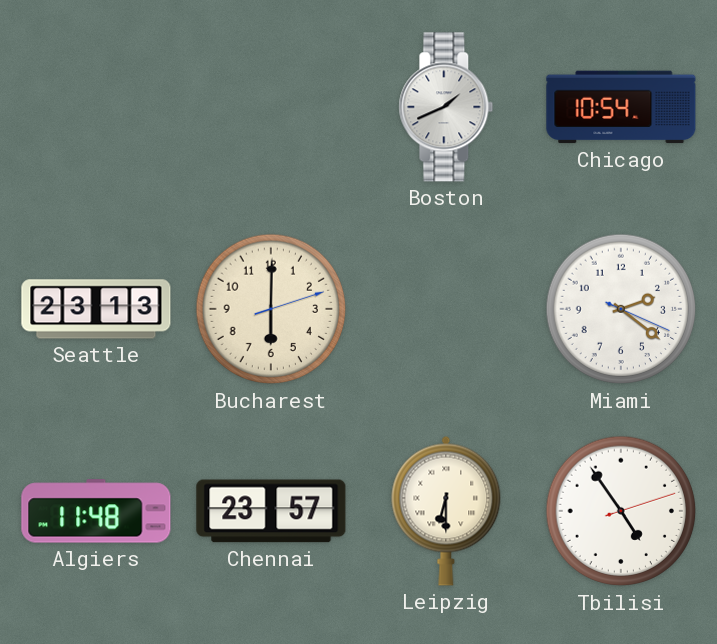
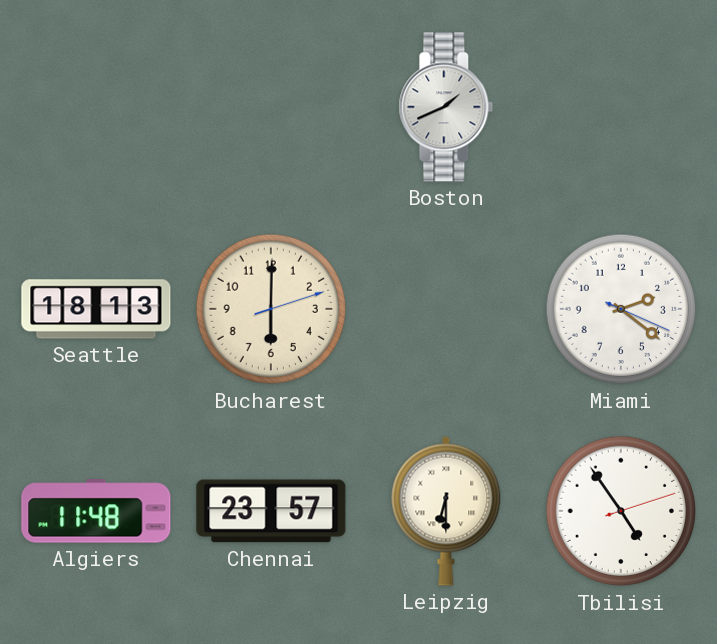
Chicago: 10:54 -> none
Seattle: 23:13 -> 18:13
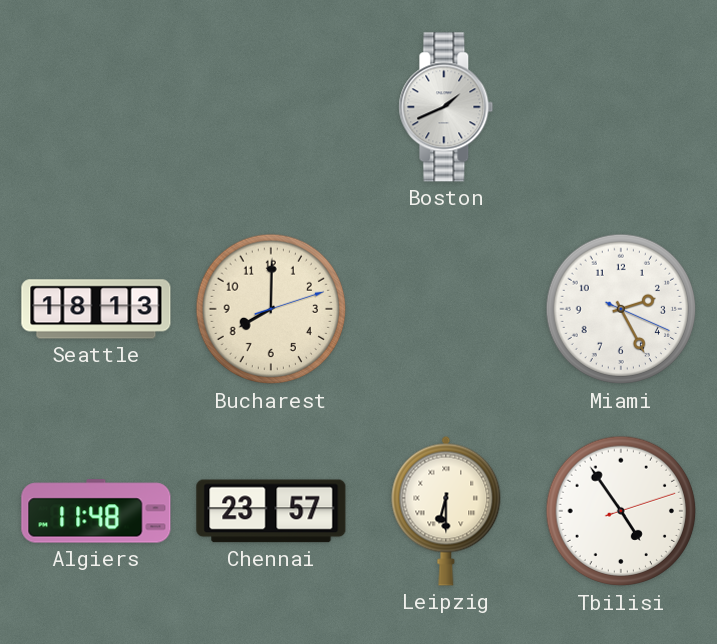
Bucharest: 6:00 -> 8:00
Miami: 2:21 -> 2:25
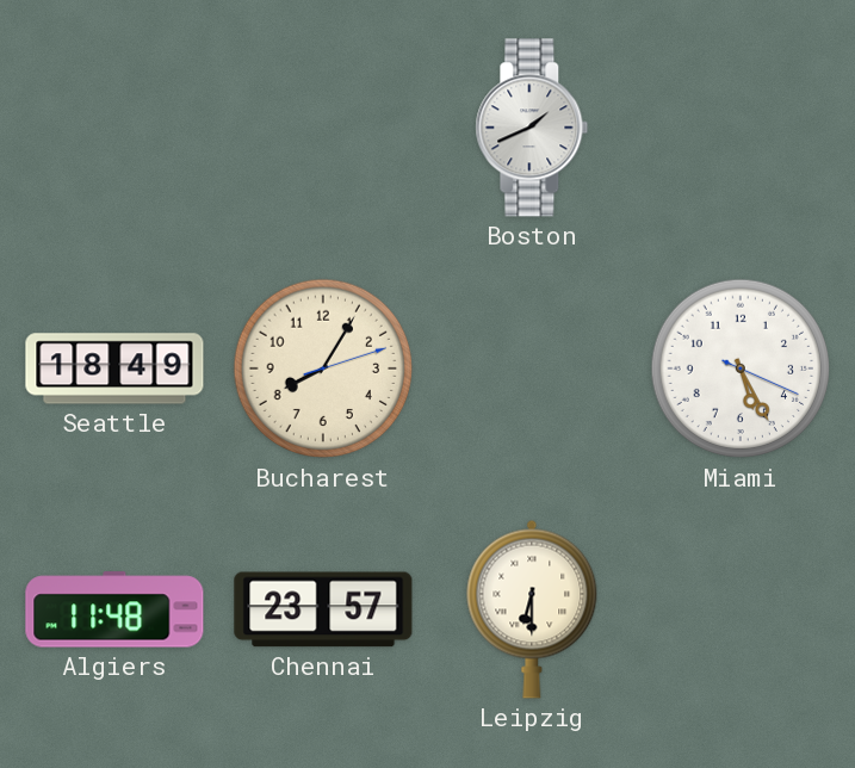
Seattle: 18:13 -> 18:49
Bucharest: 8:00 -> 8:05
Miami: 2:25 -> 5:25
Tbilisi: 4:54 -> none
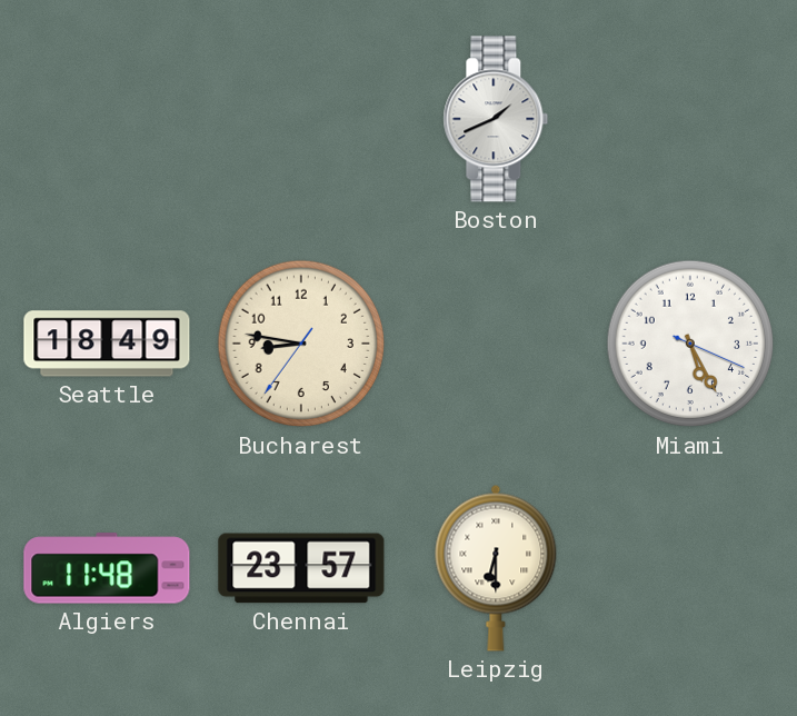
Bucharest: 8:05 -> 8:46
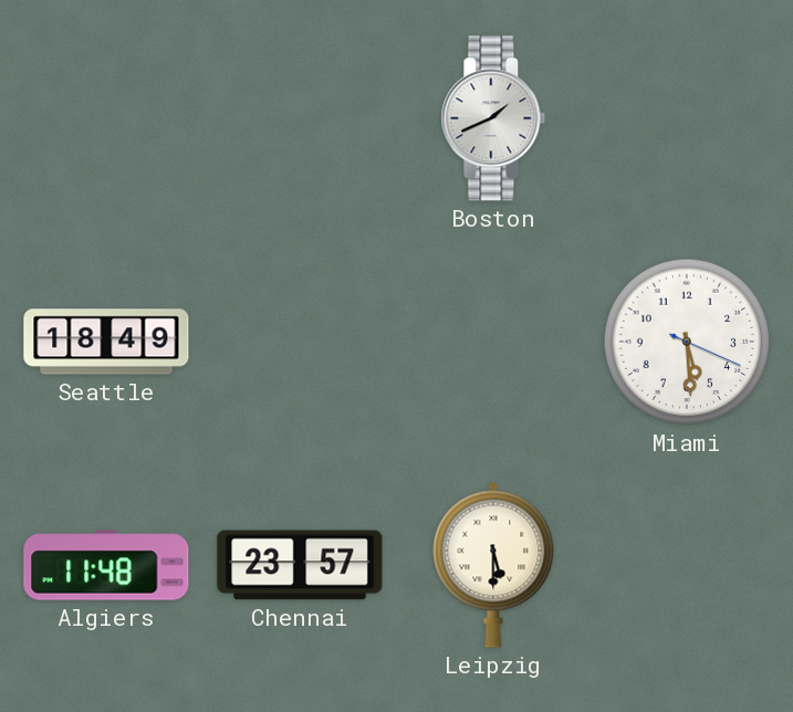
Bucharest: 8:46 -> none
Miami: 5:25 -> 5:29
Leipzig: 6:30 -> 5:30
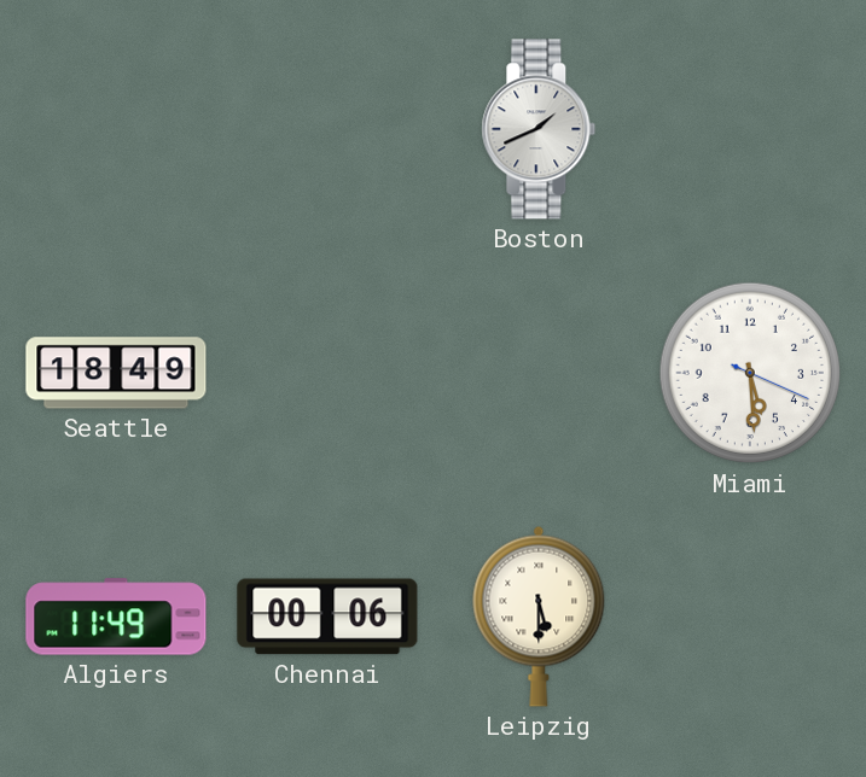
Algiers: 11:48 -> 11:49
Chennai: 23:57 -> 00:06
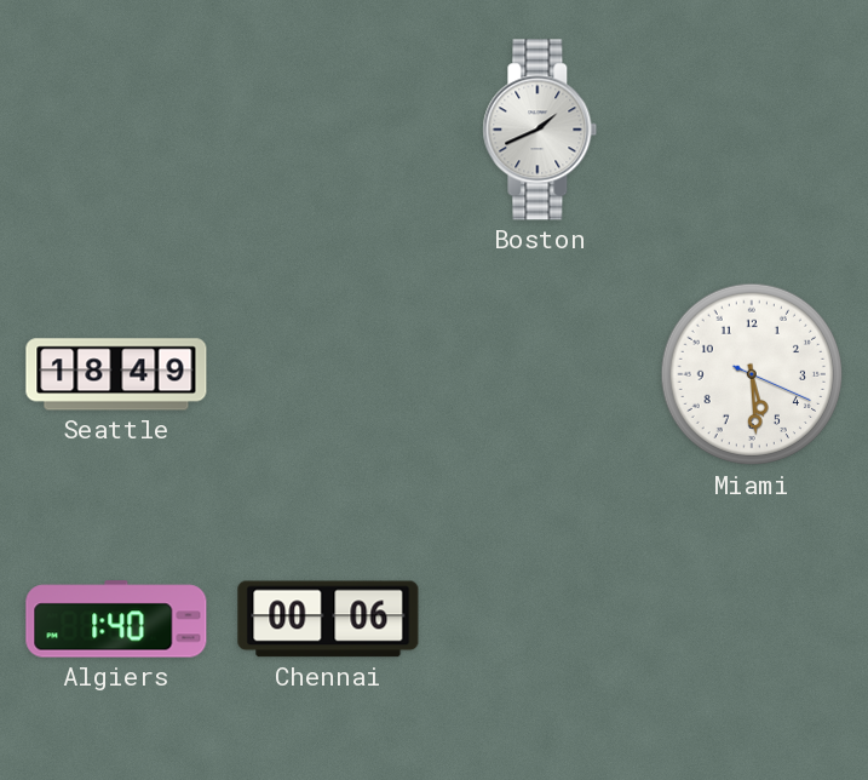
Algiers: 11:49 -> 1:40
Leipzig: 5:30 -> none
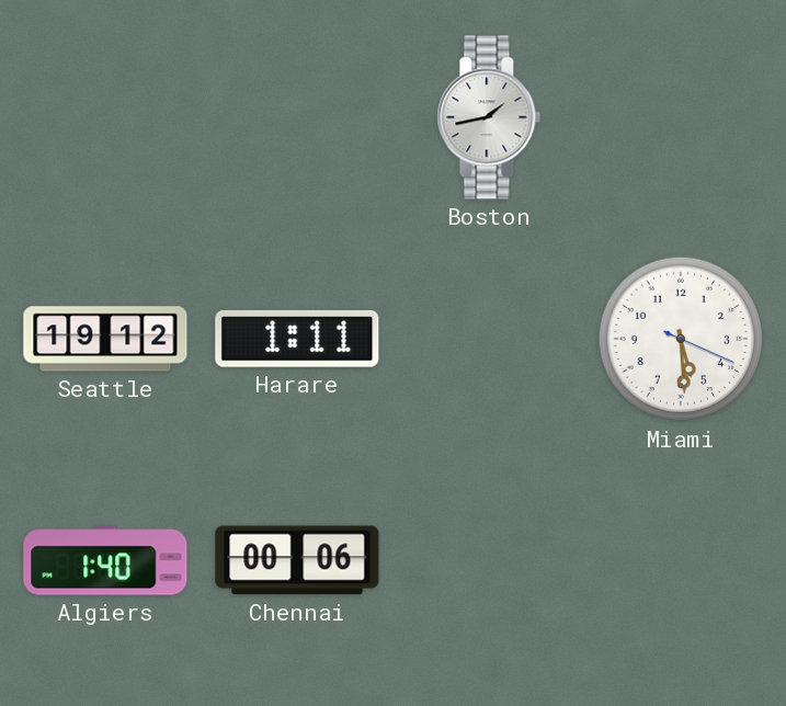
Boston: 1:41 -> 1:43
Seattle: 18:49 -> 19:12
Harare: none -> 1:11
